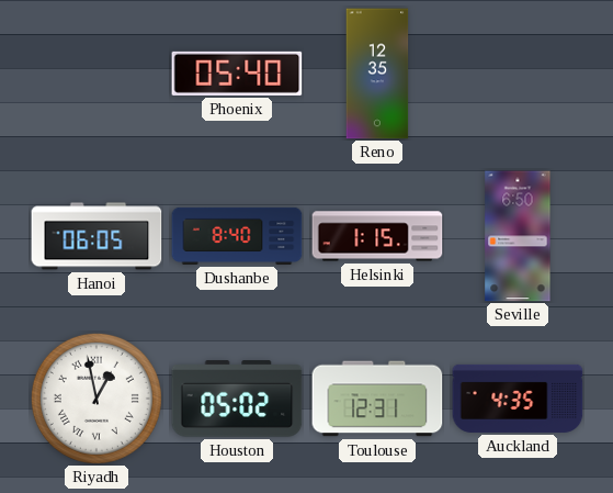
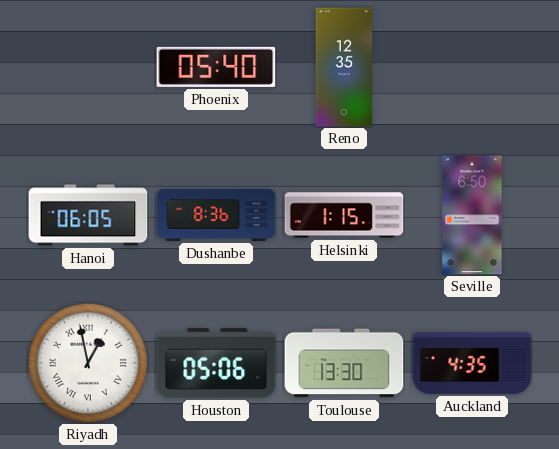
Dushanbe: 8:40 -> 8:36
Houston: 05:02 -> 05:06
Toulouse: 12:31 -> 13:30
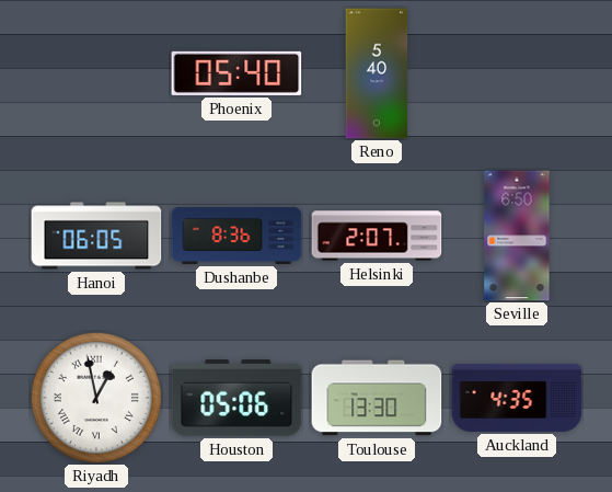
Reno: 12:35 -> 5:40
Helsinki: 1:15 -> 2:07
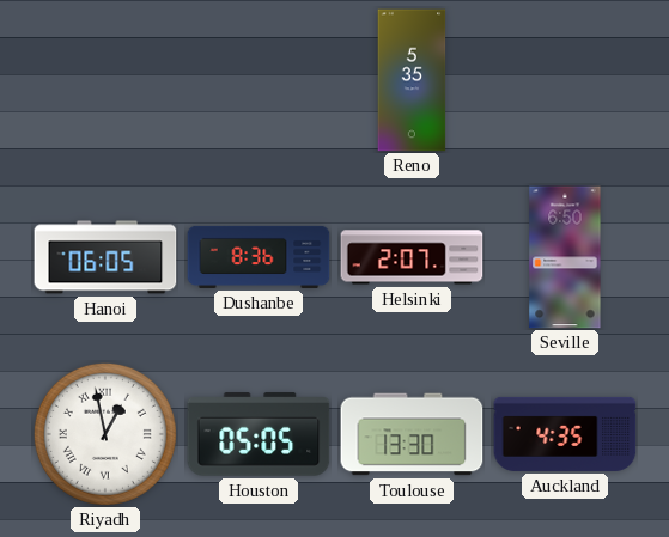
Phoenix: 05:40 -> none
Reno: 5:40 -> 5:35
Houston: 05:06 -> 05:05
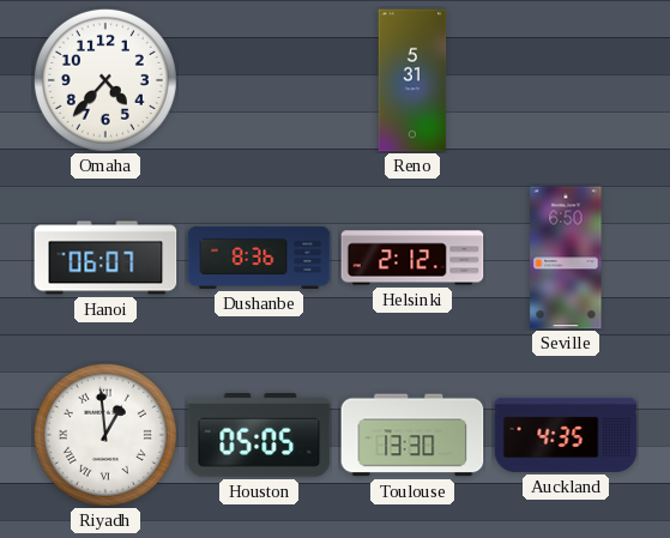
Omaha: none -> 4:37
Reno: 5:35 -> 5:31
Hanoi: 06:05 -> 06:07
Helsinki: 2:07 -> 2:12
Riyadh: 12:58 -> 12:59
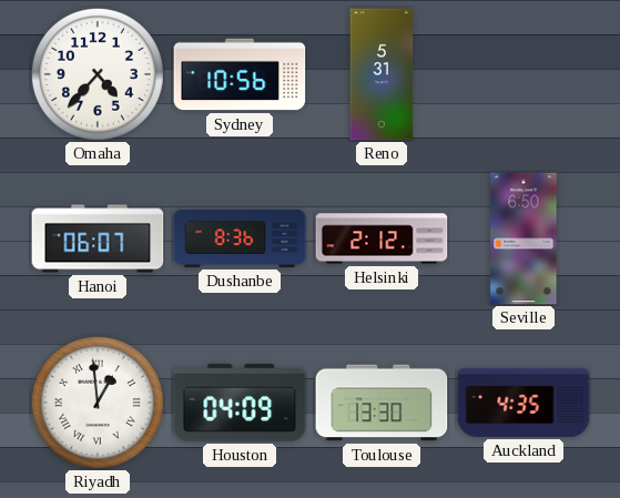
Sydney: none -> 10:56
Houston: 05:05 -> 04:09
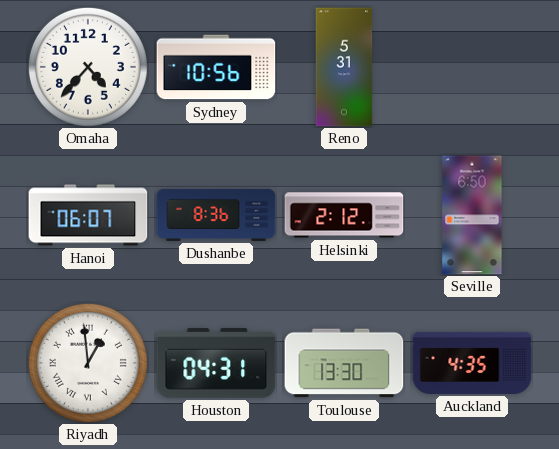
Houston: 04:09 -> 04:31
